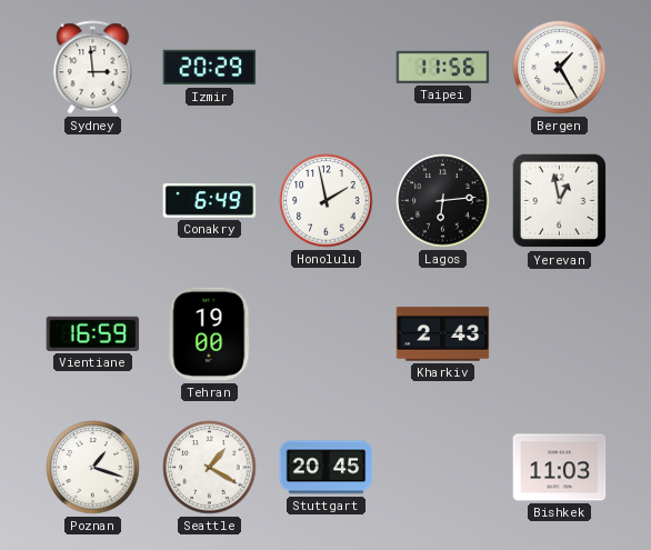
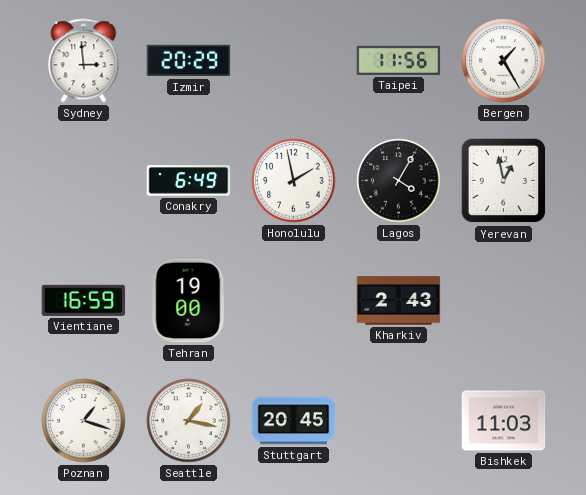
Lagos: 6:14 -> 4:05
Seattle: 1:20 -> 1:17
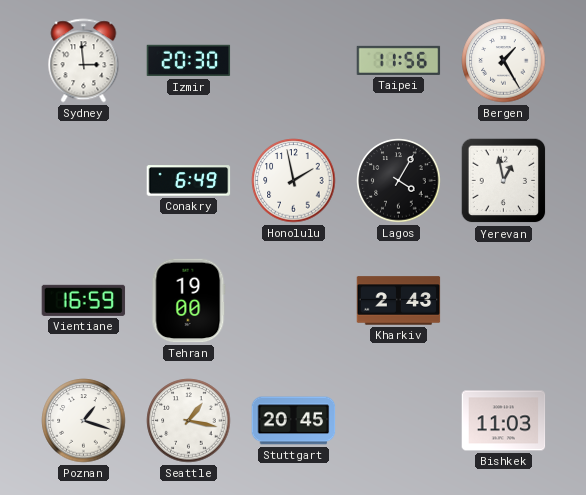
Izmir: 20:29 -> 20:30
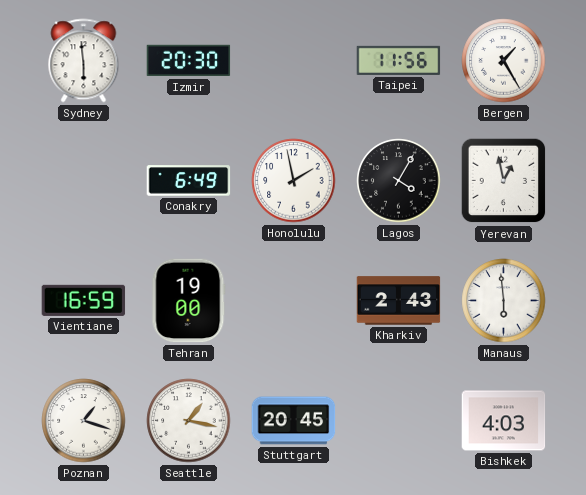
Sydney: 2:59 -> 5:59
Manaus: none -> 5:59
Bishkek: 11:03 -> 4:03
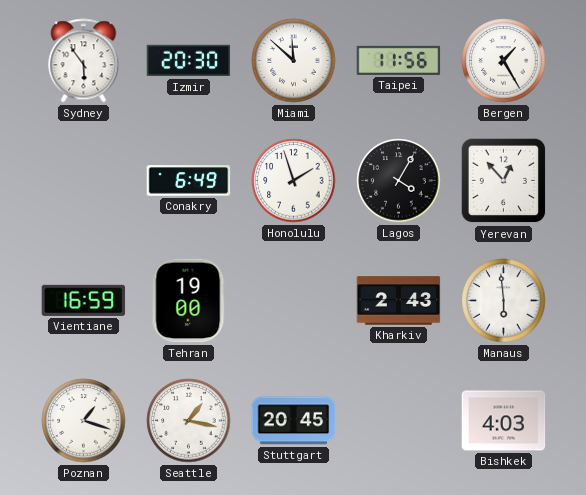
Sydney: 5:59 -> 5:54
Miami: none -> 11:52
Honolulu: 1:58 -> 1:57
Yerevan: 12:58 -> 12:53
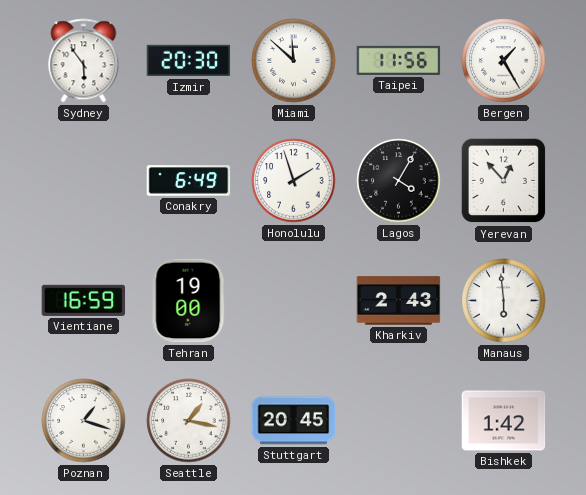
Bishkek: 4:03 -> 1:42
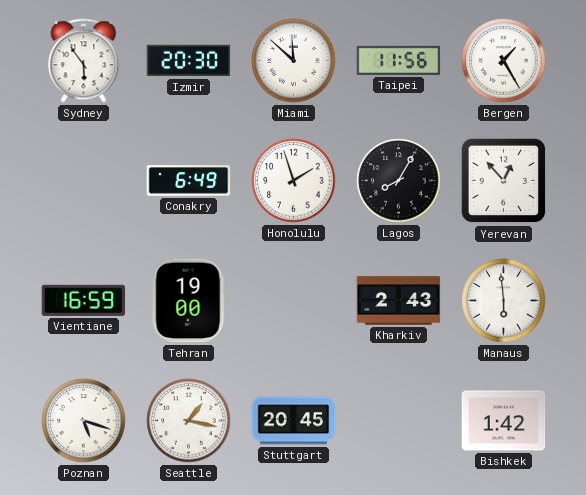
Lagos: 4:05 -> 8:05
Poznan: 1:18 -> 5:18
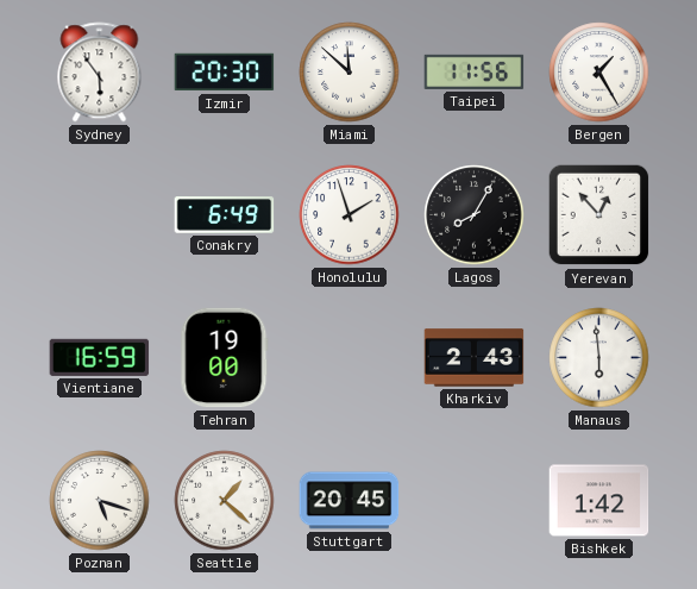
Seattle: 1:17 -> 1:22
